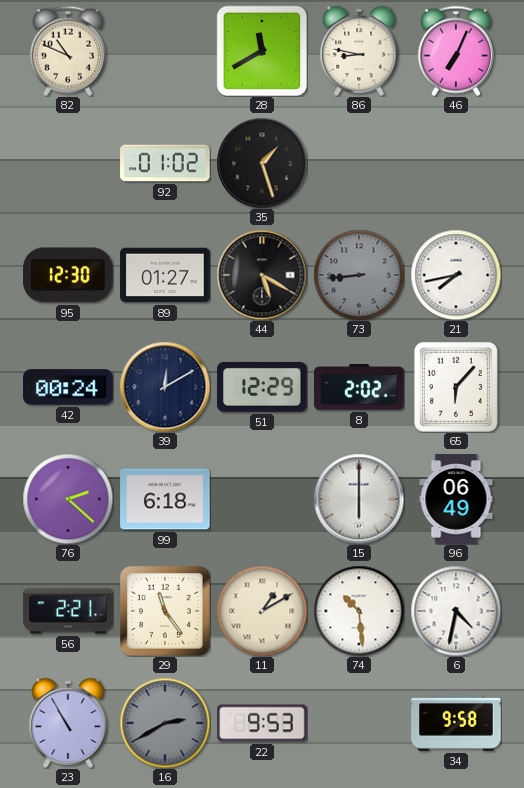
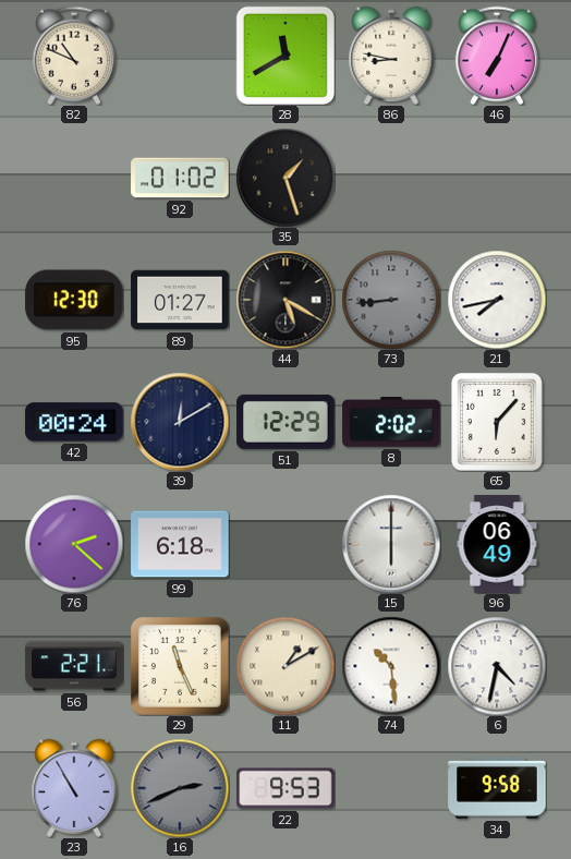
29: 11:24 -> 11:26
16: 2:40 -> 2:41
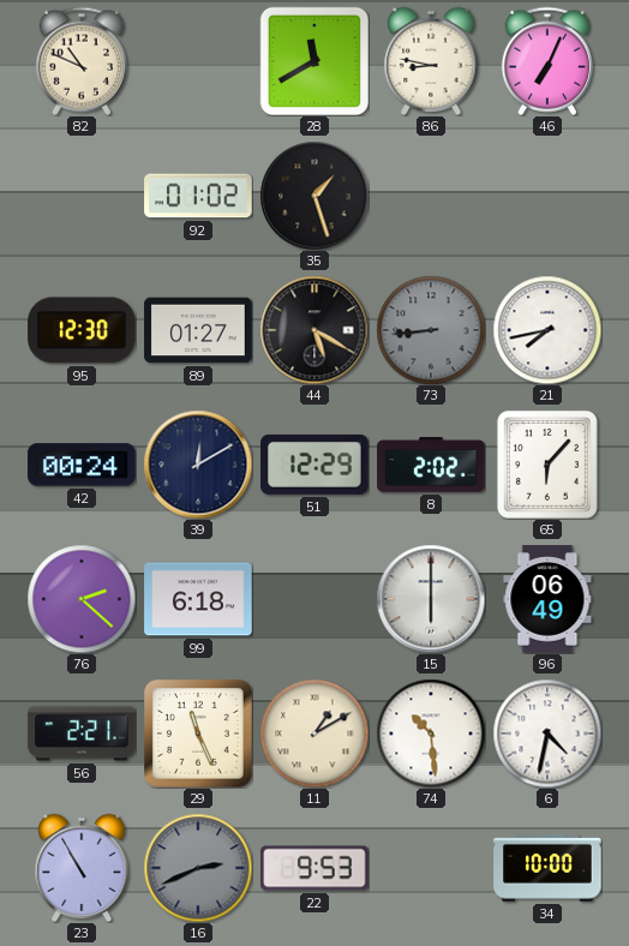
34: 9:58 -> 10:00
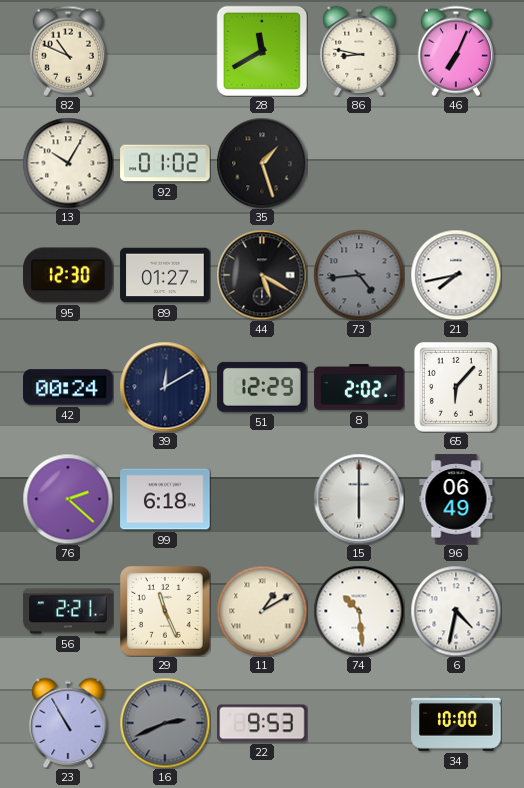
13: none -> 10:05
73: 8:44 -> 4:44
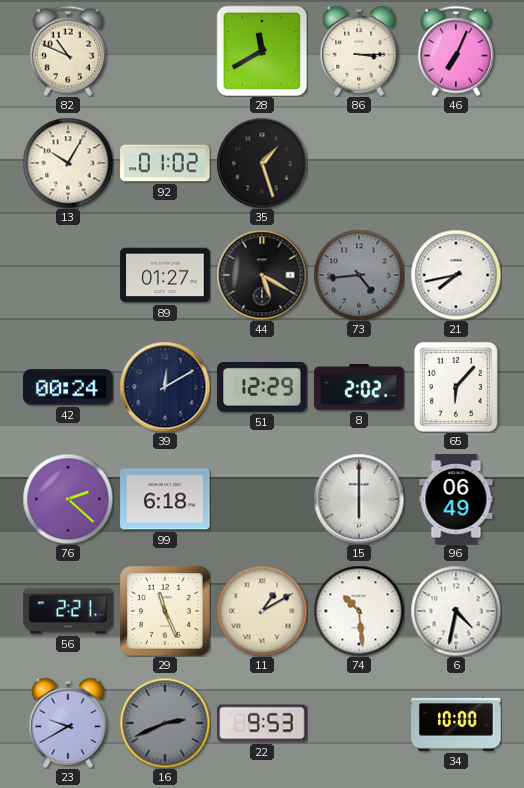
86: 8:47 -> 3:15
95: 12:30 -> none
23: 10:55 -> 9:40
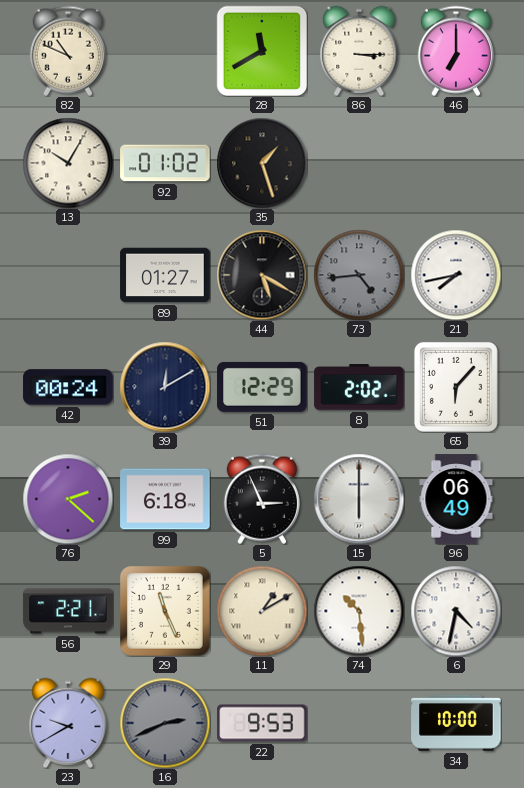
46: 7:04 -> 7:00
5: none -> 2:56
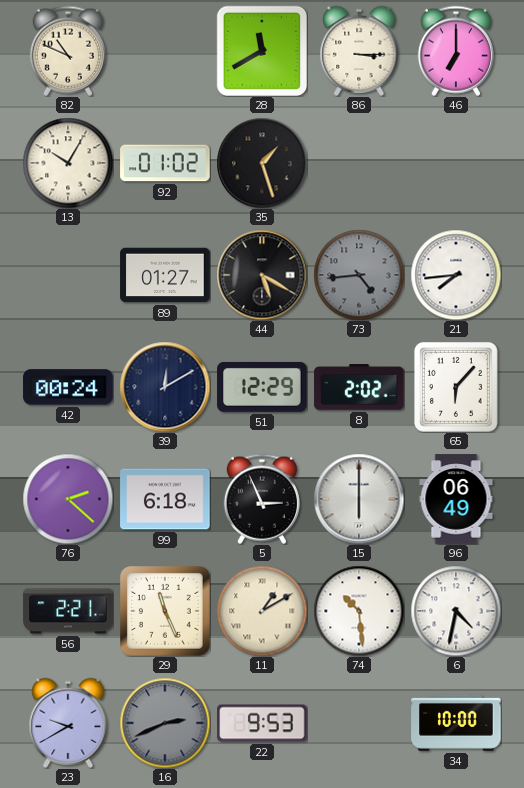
21: 7:43 -> 7:44
